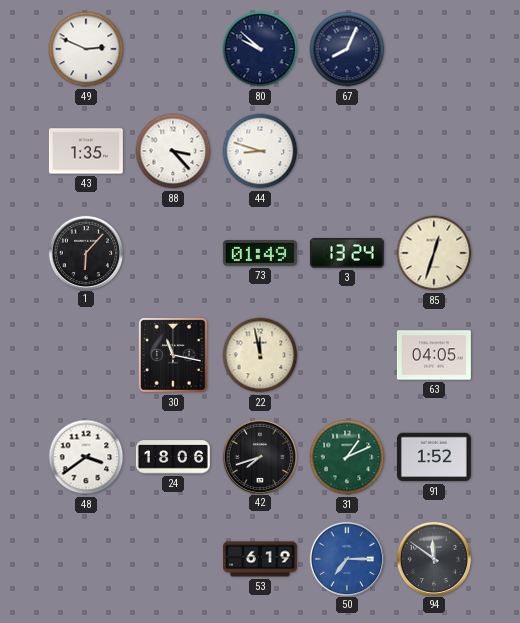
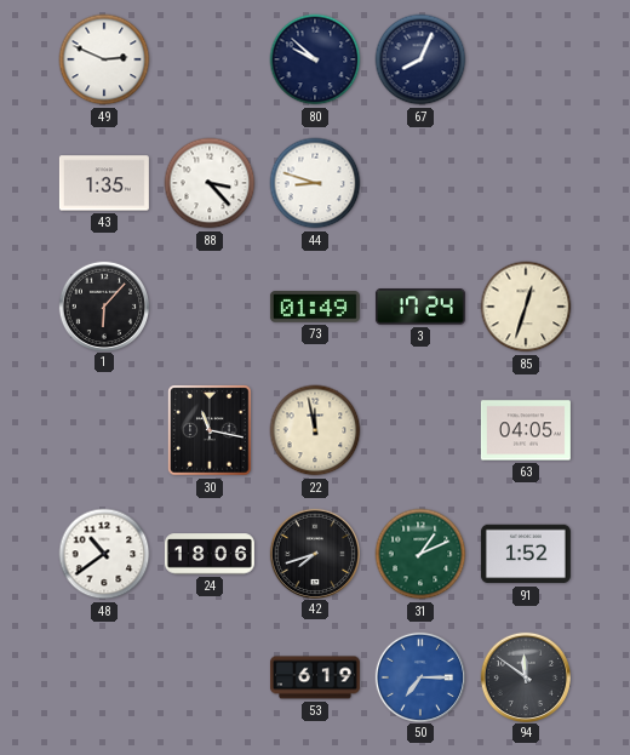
3: 13:24 -> 17:24
48: 3:39 -> 10:39
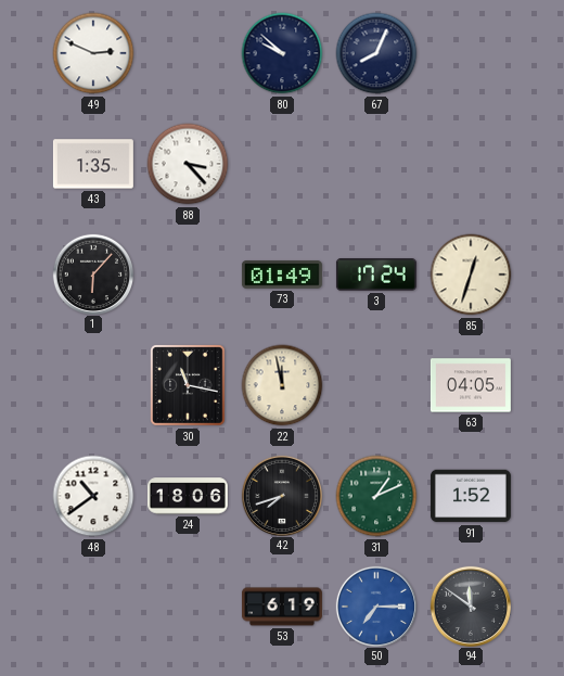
44: 8:48 -> none
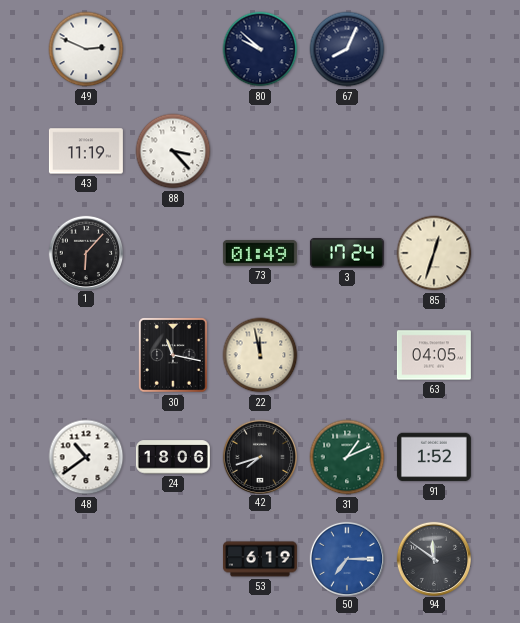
43: 1:35 -> 11:19
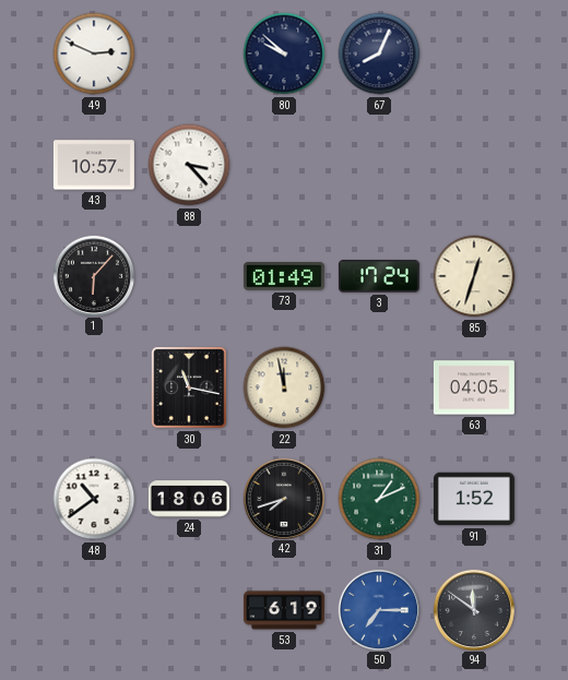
43: 11:19 -> 10:57
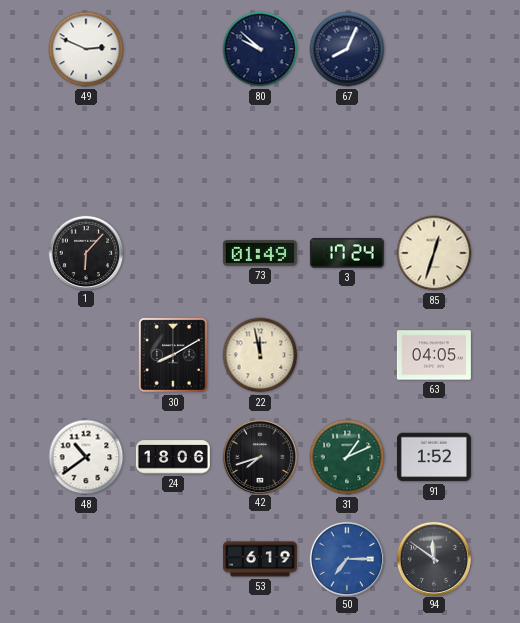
43: 10:57 -> none
88: 3:23 -> none
30: 11:17 -> 8:10
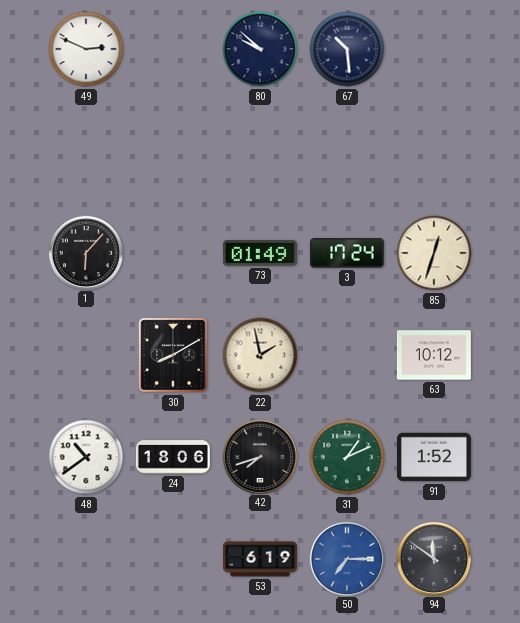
67: 8:04 -> 10:29
22: 11:58 -> 1:58
63: 04:05 -> 10:12
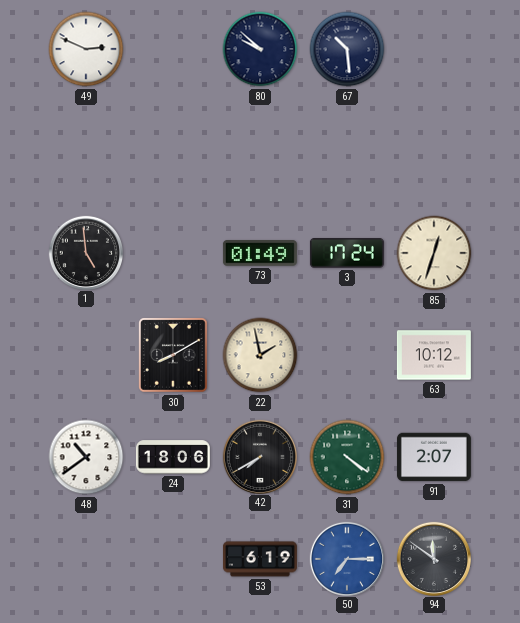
1: 6:07 -> 4:59
42: 7:42 -> 7:40
31: 1:11 -> 4:21
91: 1:52 -> 2:07
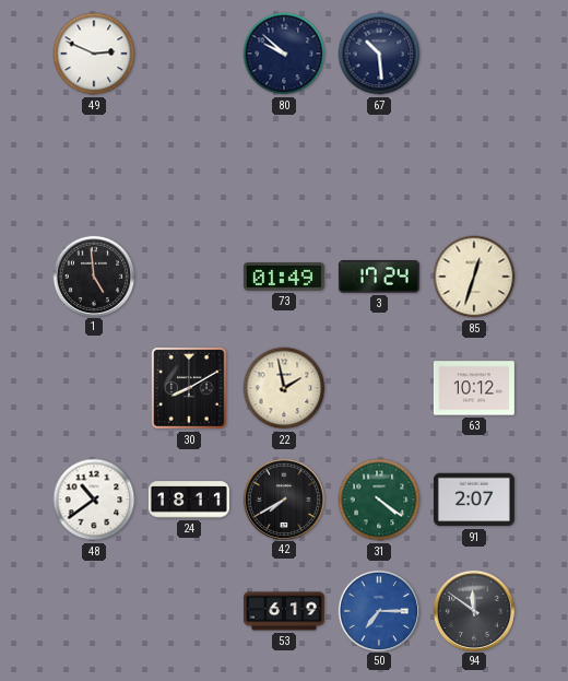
24: 18:06 -> 18:11
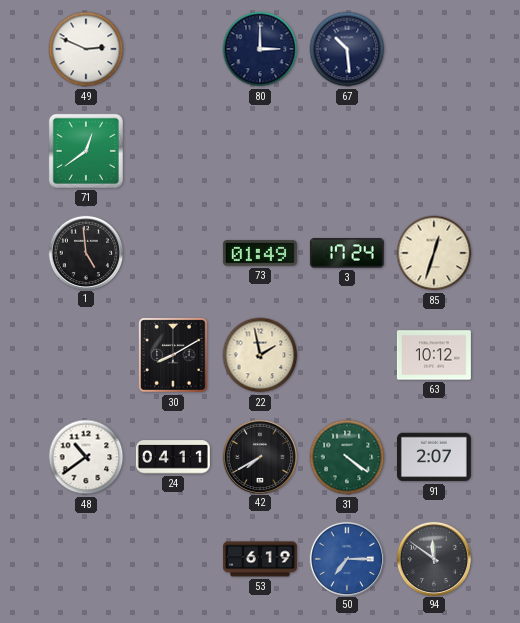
80: 9:52 -> 3:00
71: none -> 12:39
24: 18:11 -> 04:11
